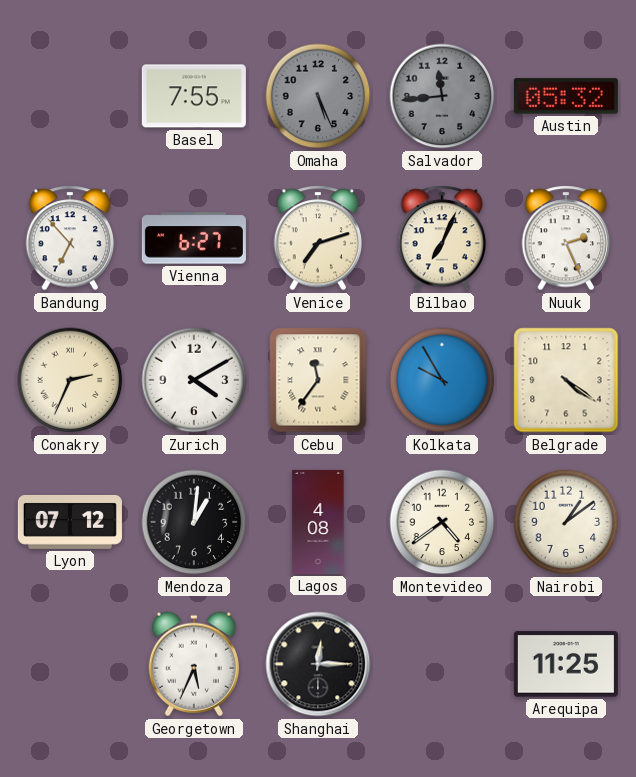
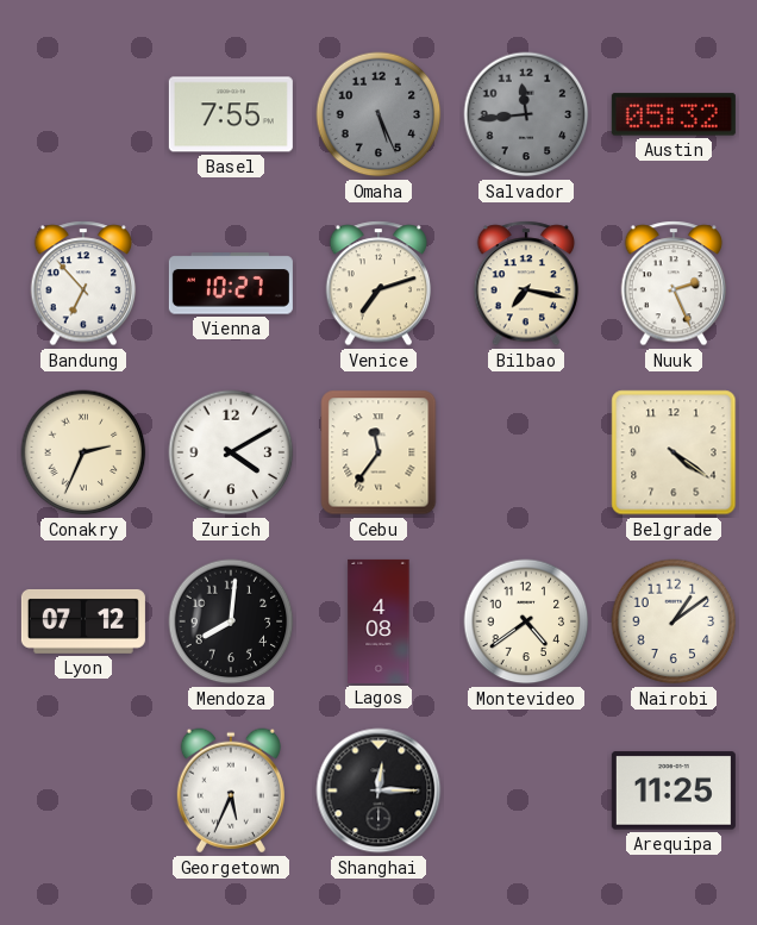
Vienna: 6:27 -> 10:27
Bilbao: 7:04 -> 7:17
Kolkata: 9:55 -> none
Mendoza: 1:01 -> 8:01
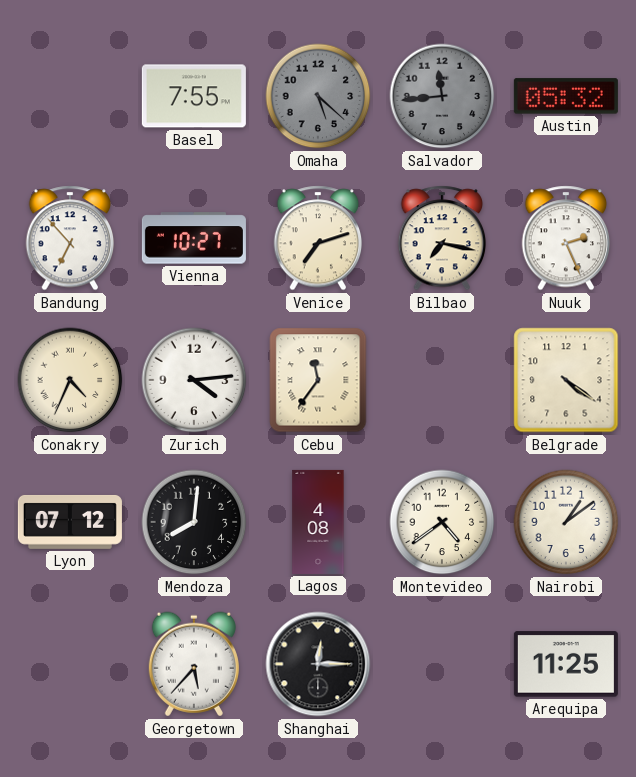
Omaha: 5:26 -> 5:22
Conakry: 2:34 -> 4:34
Zurich: 4:10 -> 4:14
Georgetown: 5:34 -> 5:37
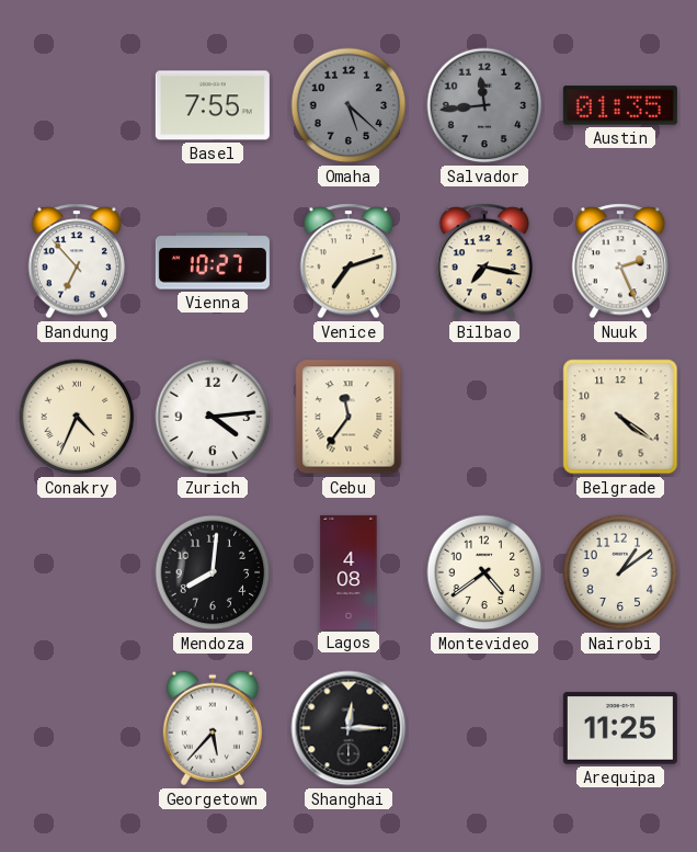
Austin: 05:32 -> 01:35
Lyon: 07:12 -> none
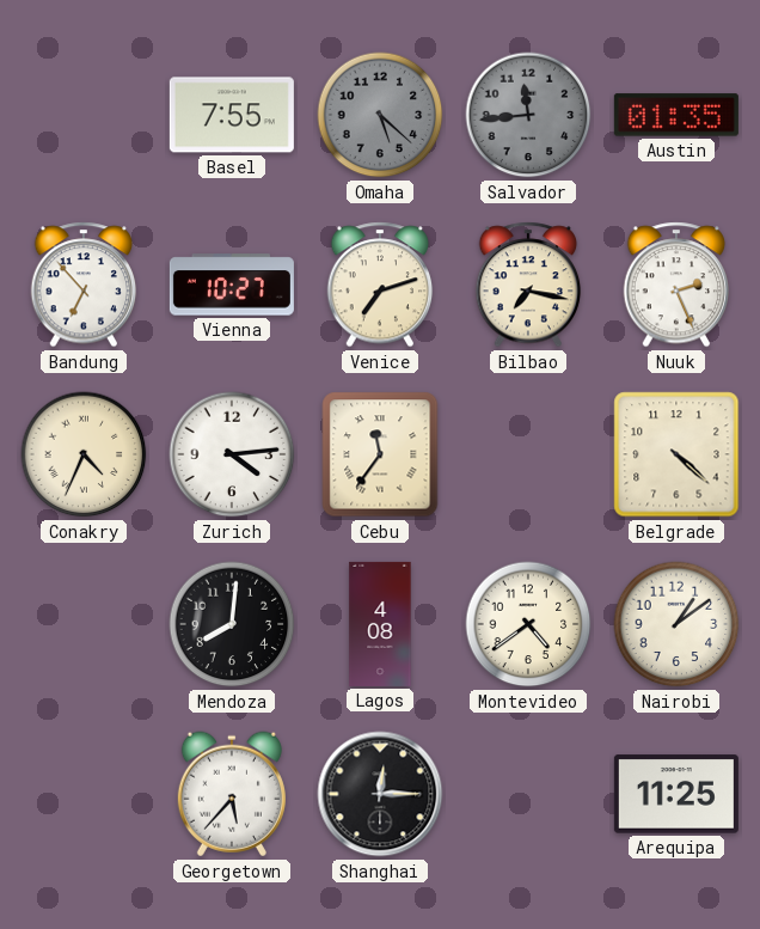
Belgrade: 4:21 -> 4:22
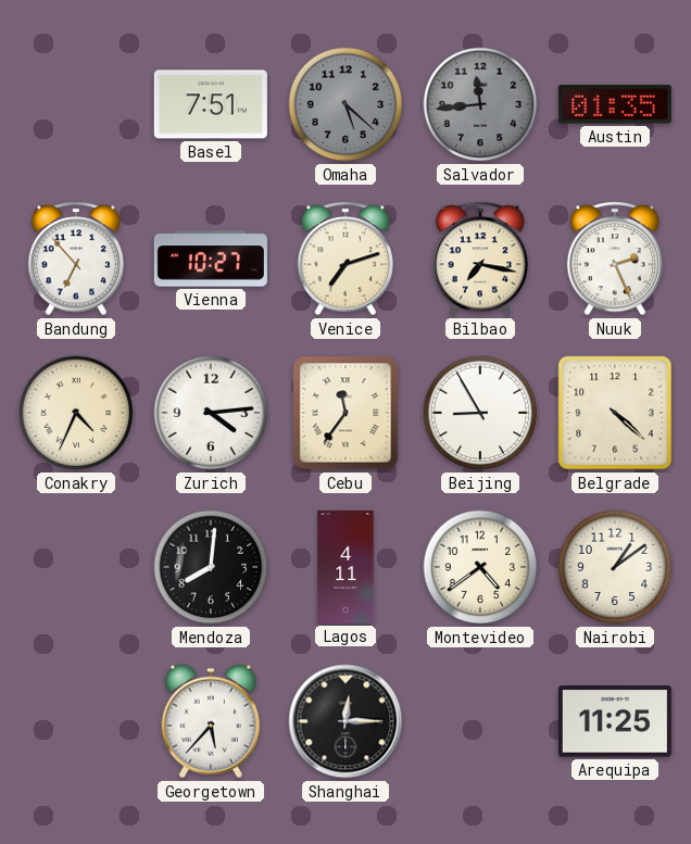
Basel: 7:55 -> 7:51
Beijing: none -> 8:55
Lagos: 4:08 -> 4:11
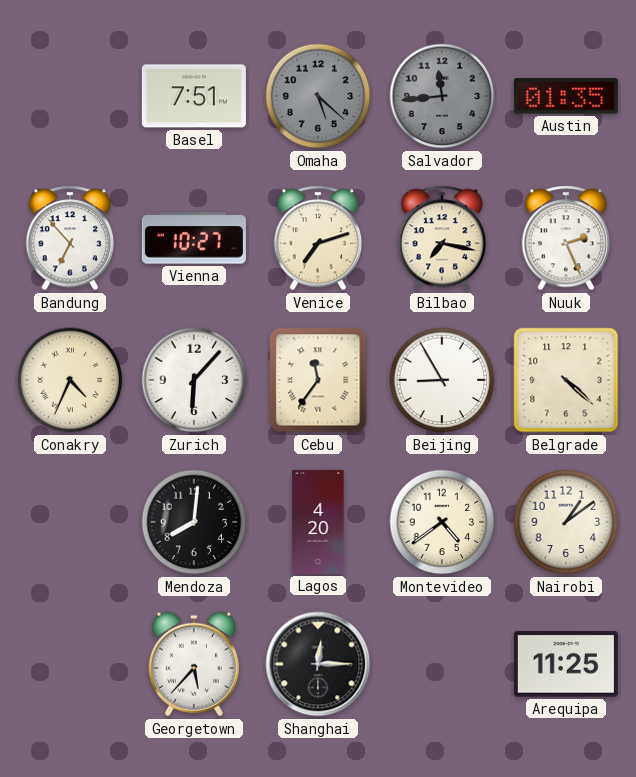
Zurich: 4:14 -> 6:07
Lagos: 4:11 -> 4:20
